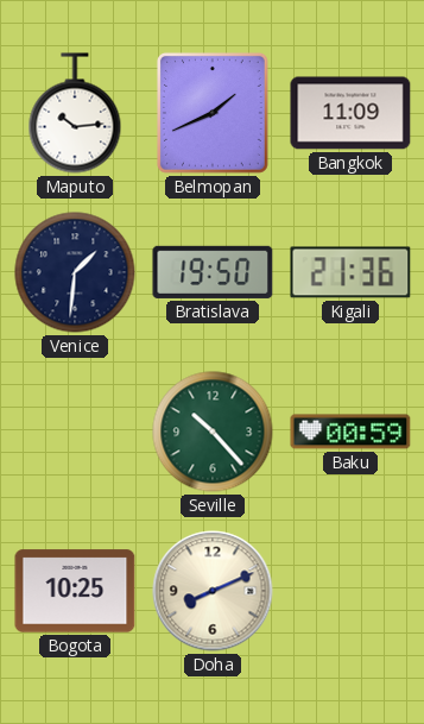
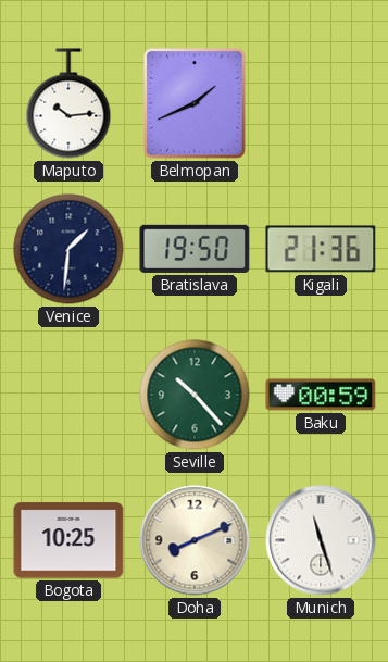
Bangkok: 11:09 -> none
Munich: none -> 11:27
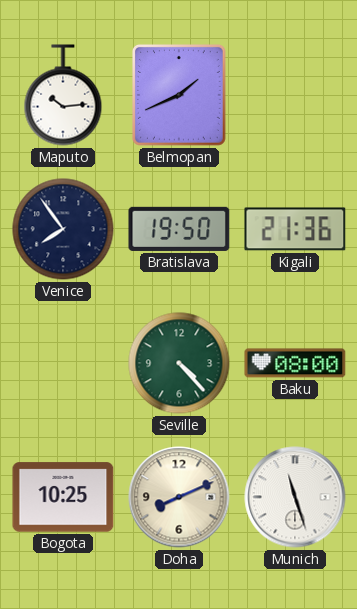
Venice: 1:31 -> 7:54
Seville: 10:23 -> 4:23
Baku: 00:59 -> 08:00
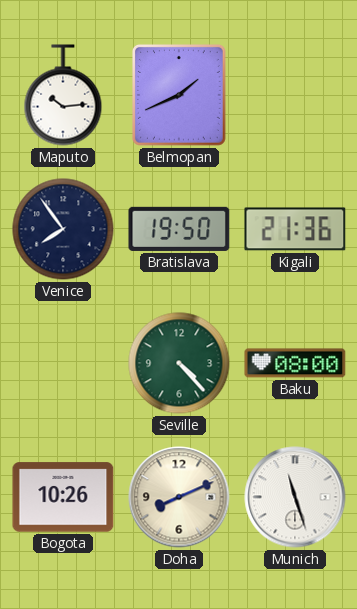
Bogota: 10:25 -> 10:26
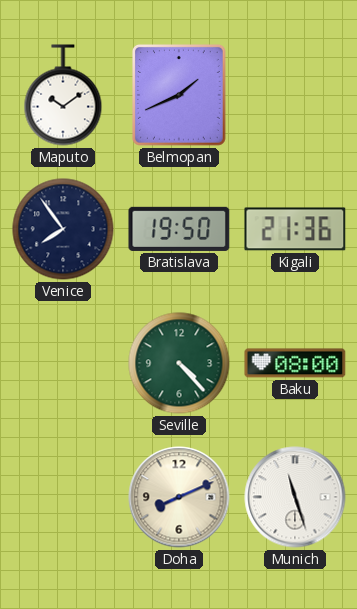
Maputo: 10:14 -> 10:09
Bogota: 10:26 -> none
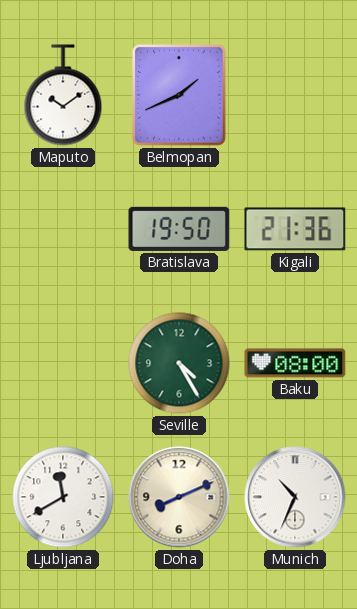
Venice: 7:54 -> none
Seville: 4:23 -> 4:25
Ljubljana: none -> 11:40
Munich: 11:27 -> 10:34
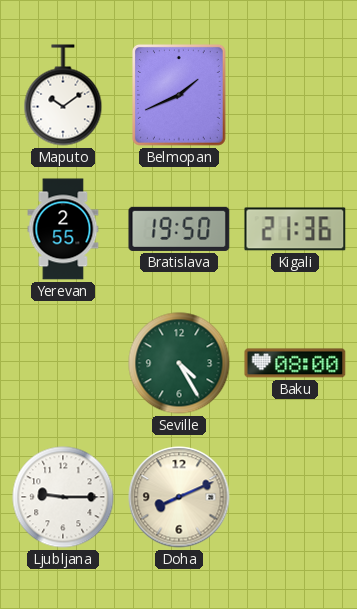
Yerevan: none -> 2:55
Ljubljana: 11:40 -> 9:15
Munich: 10:34 -> none
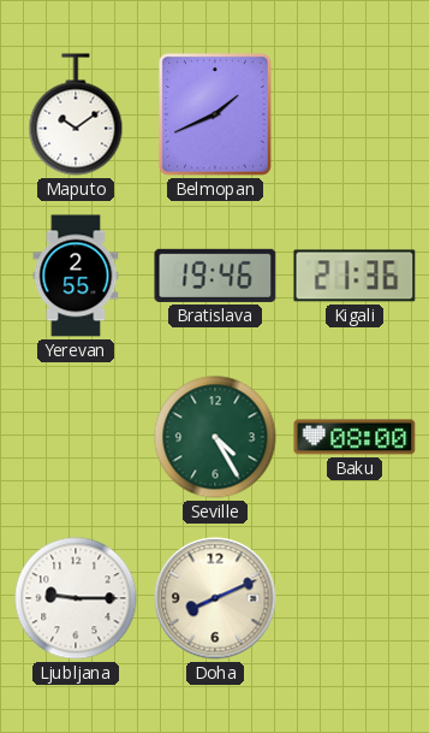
Bratislava: 19:50 -> 19:46
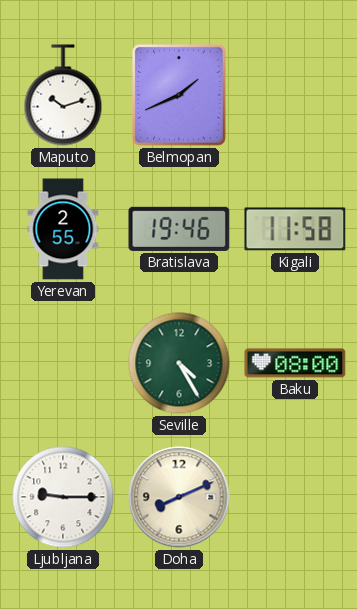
Maputo: 10:09 -> 10:12
Kigali: 21:36 -> 11:58
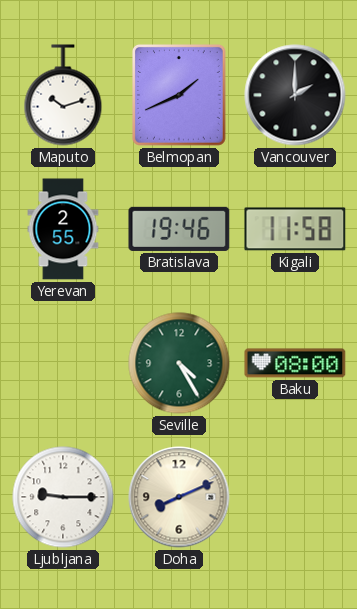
Vancouver: none -> 2:00
